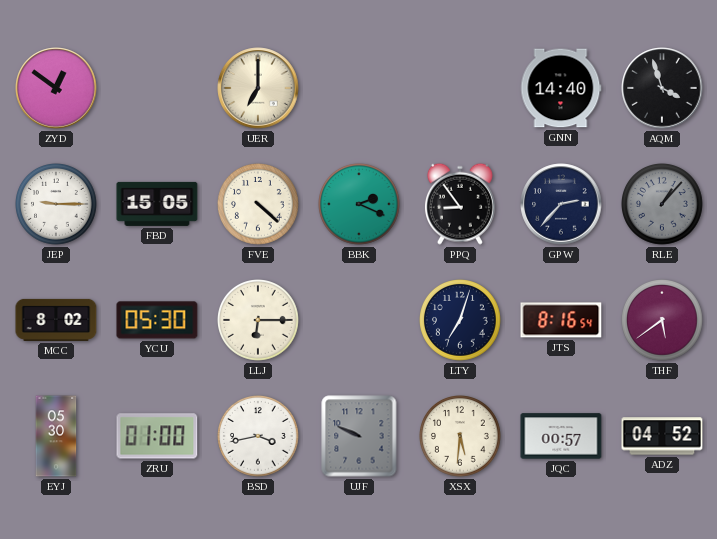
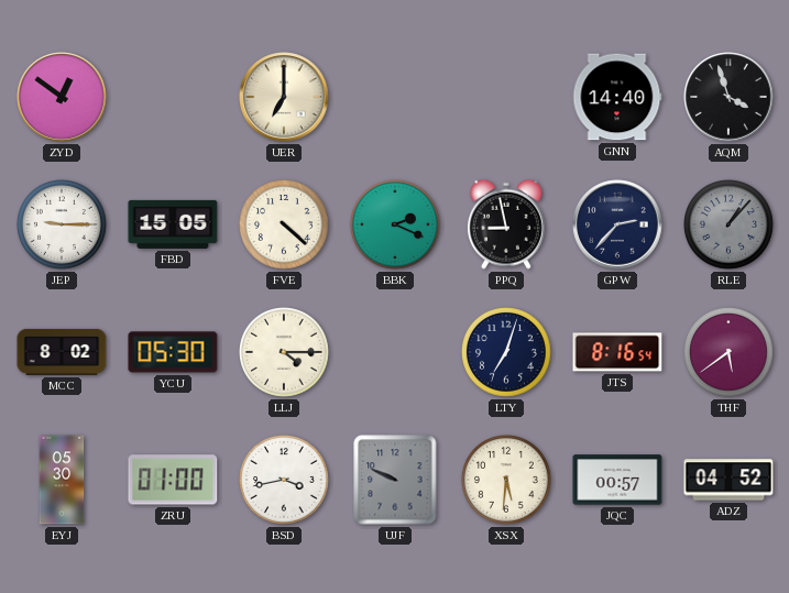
PPQ: 8:54 -> 8:58
LLJ: 6:15 -> 4:15
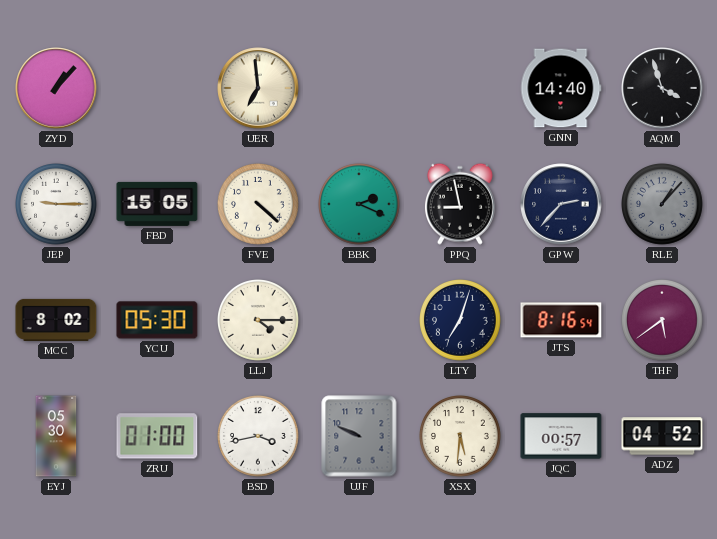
ZYD: 12:51 -> 1:07
UER: 7:00 -> 6:59
